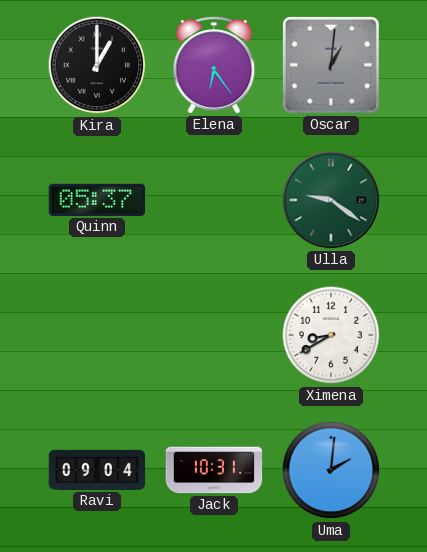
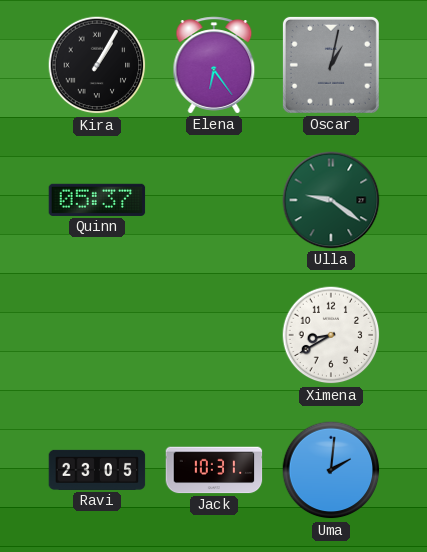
Kira: 1:00 -> 1:05
Oscar: 1:01 -> 1:02
Ravi: 09:04 -> 23:05
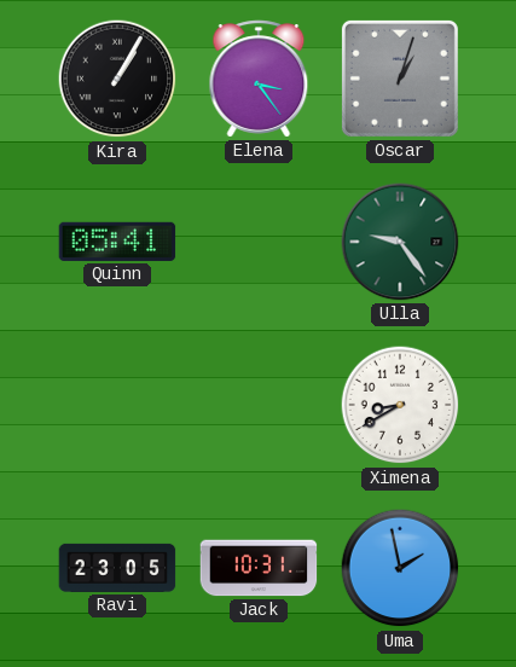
Elena: 6:24 -> 3:24
Oscar: 1:02 -> 1:03
Quinn: 05:37 -> 05:41
Ulla: 9:21 -> 9:24
Uma: 2:01 -> 1:58
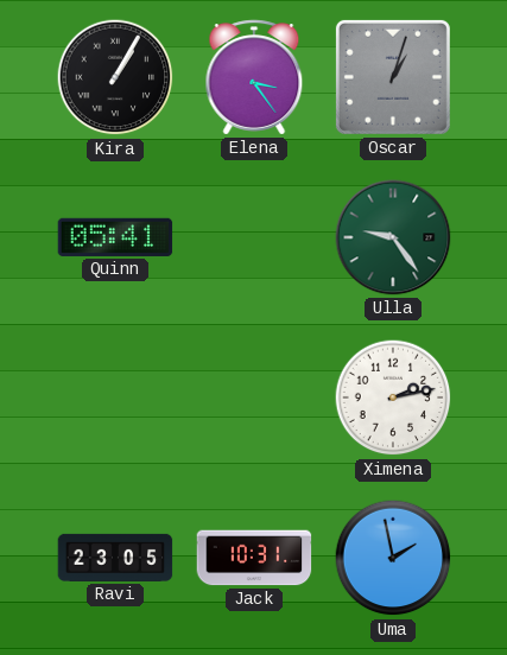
Ximena: 8:40 -> 2:13
